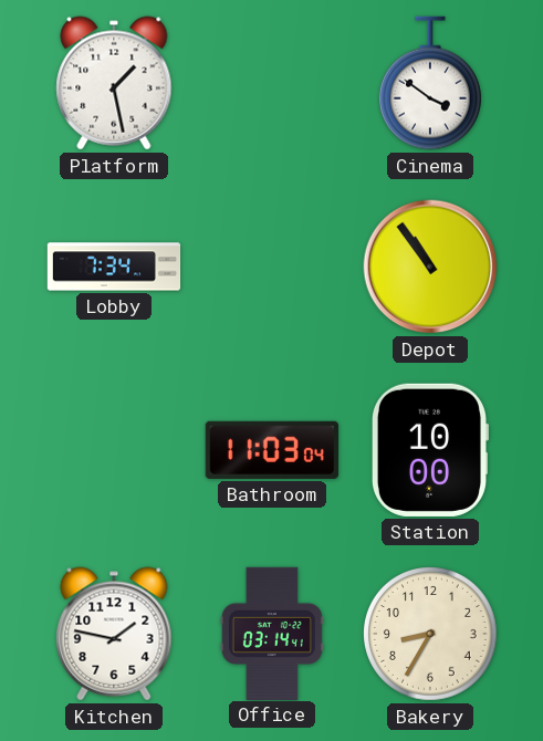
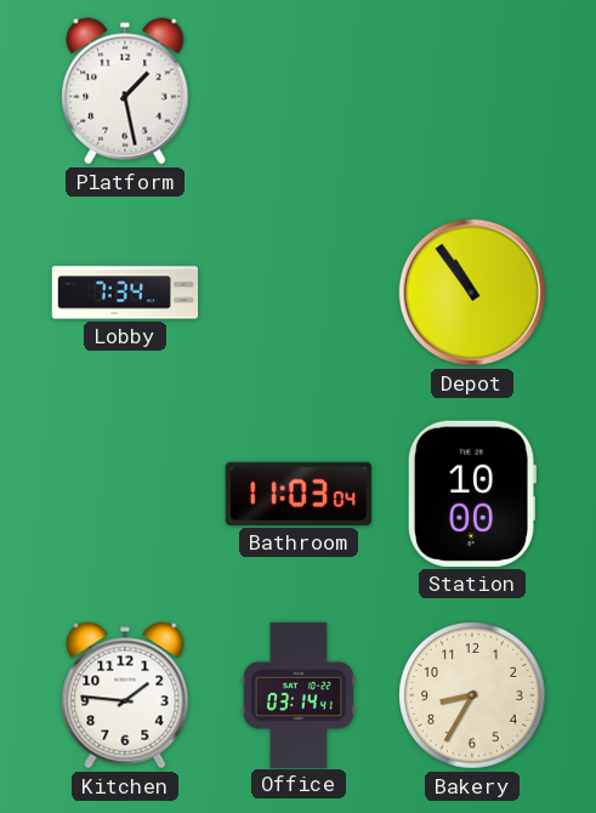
Cinema: 3:51 -> none
Kitchen: 1:47 -> 1:46
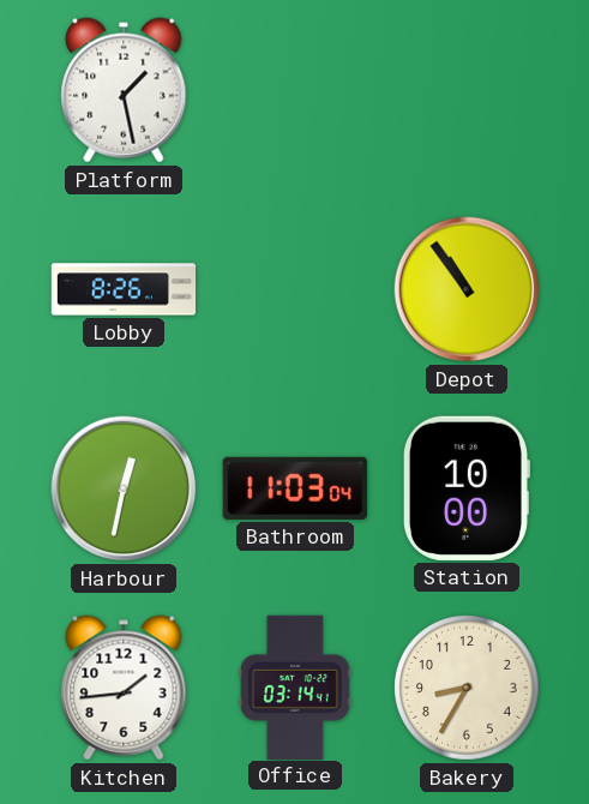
Lobby: 7:34 -> 8:26
Harbour: none -> 12:32
Kitchen: 1:46 -> 1:44
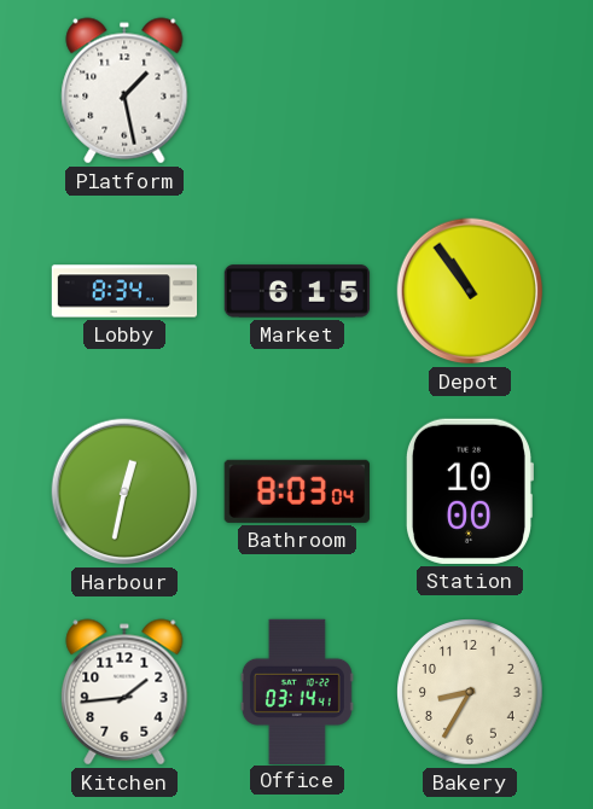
Lobby: 8:26 -> 8:34
Market: none -> 6:15
Bathroom: 11:03 -> 8:03
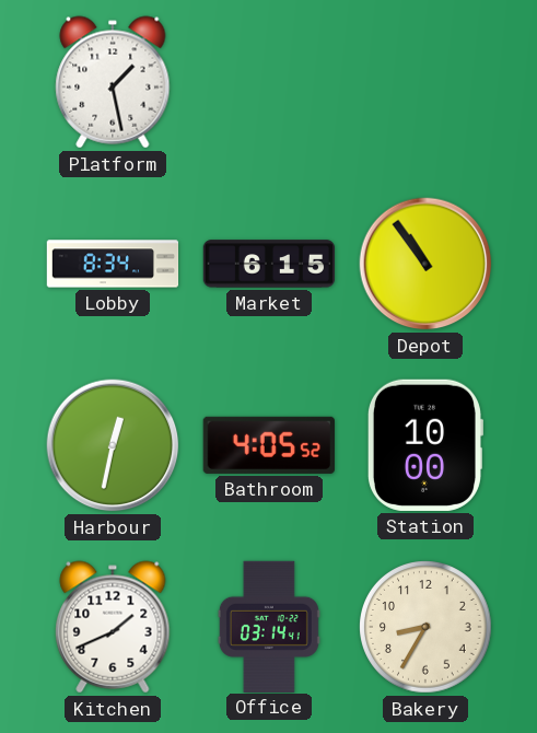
Bathroom: 8:03 -> 4:05
Kitchen: 1:44 -> 1:41
